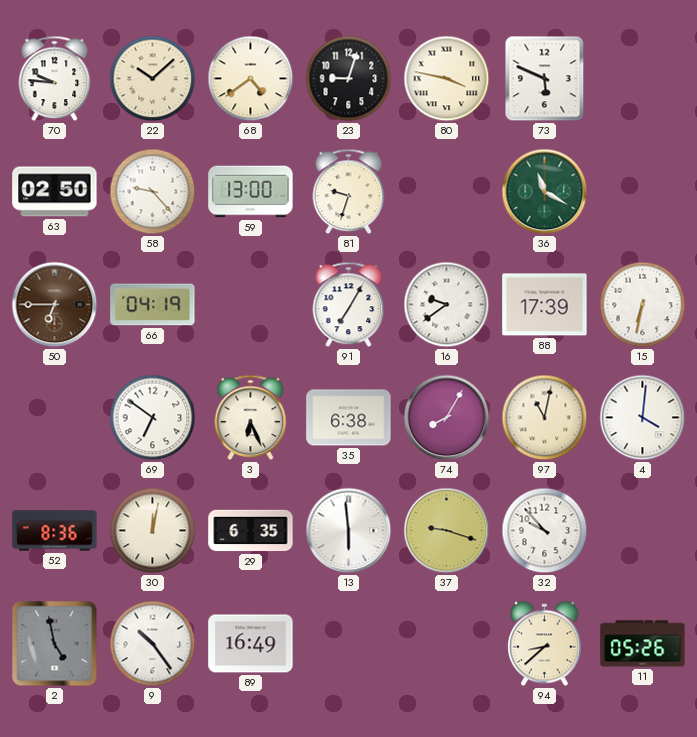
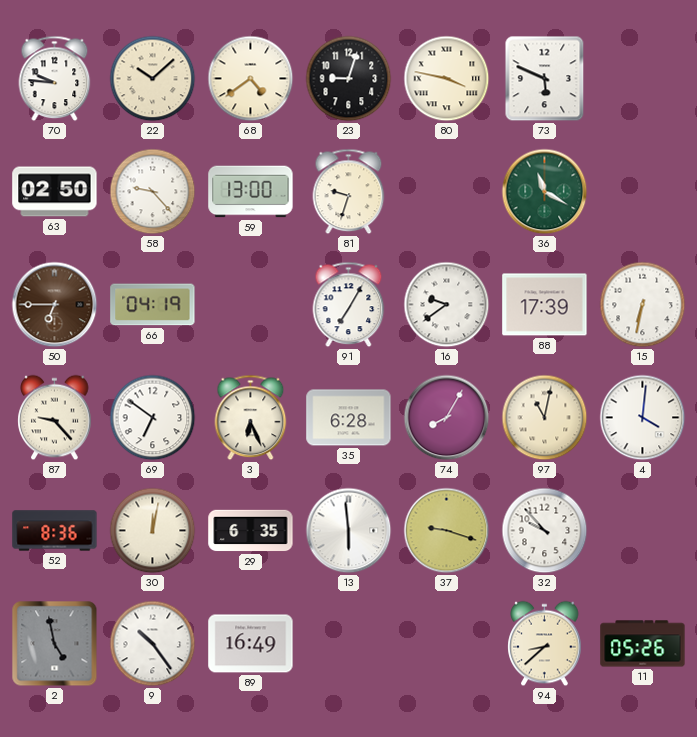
87: none -> 9:23
35: 6:38 -> 6:28
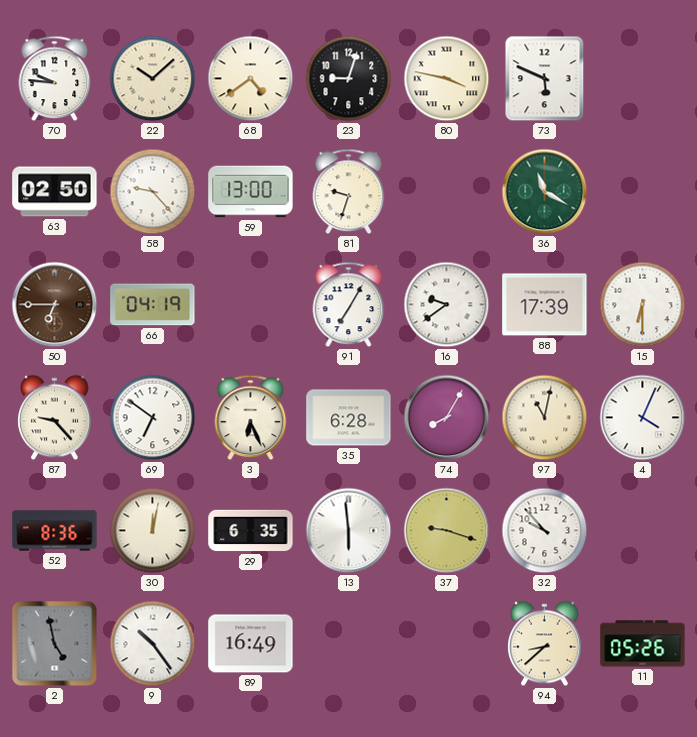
15: 6:32 -> 6:30
4: 4:01 -> 4:04
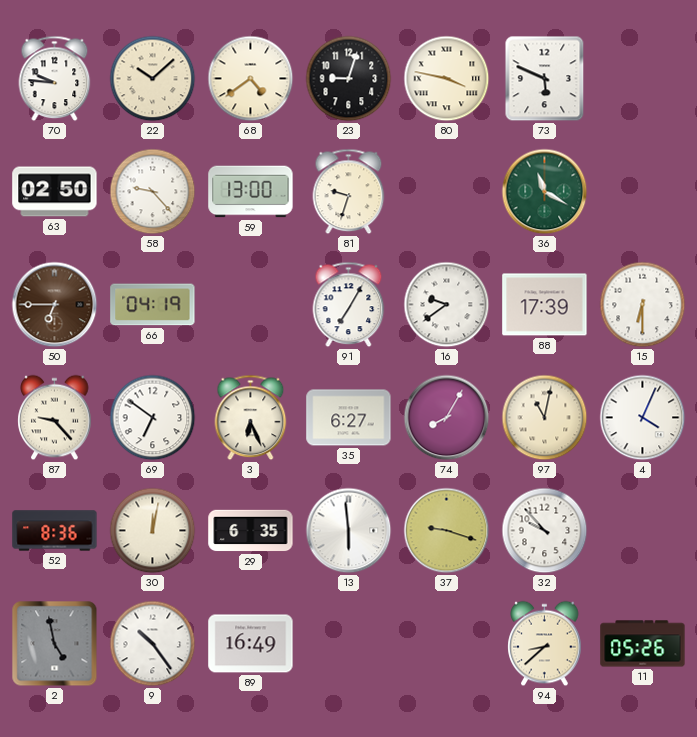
35: 6:28 -> 6:27
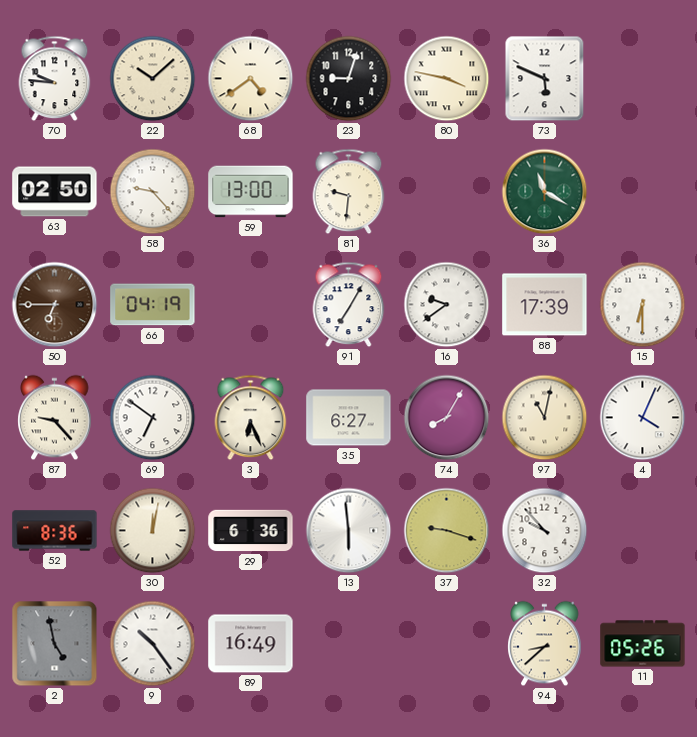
81: 9:33 -> 9:31
29: 6:35 -> 6:36
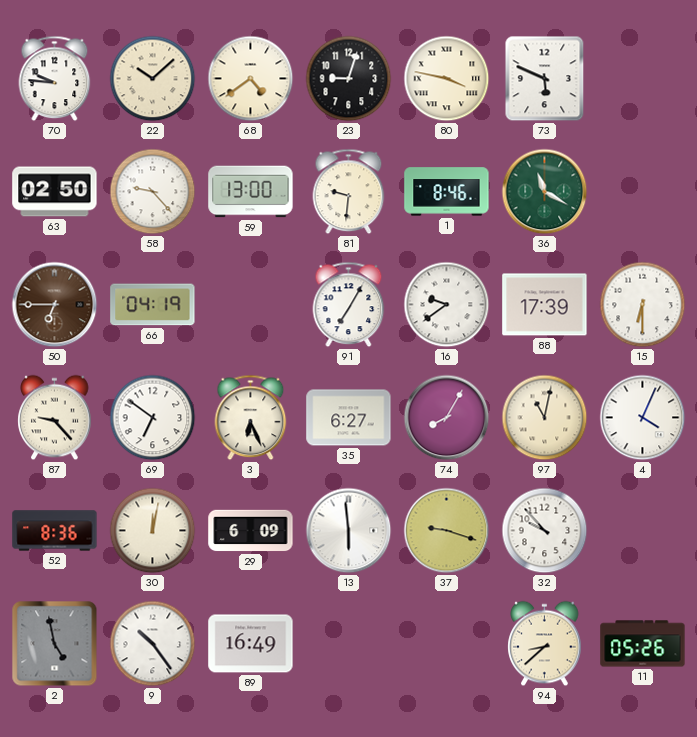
1: none -> 8:46
29: 6:36 -> 6:09
